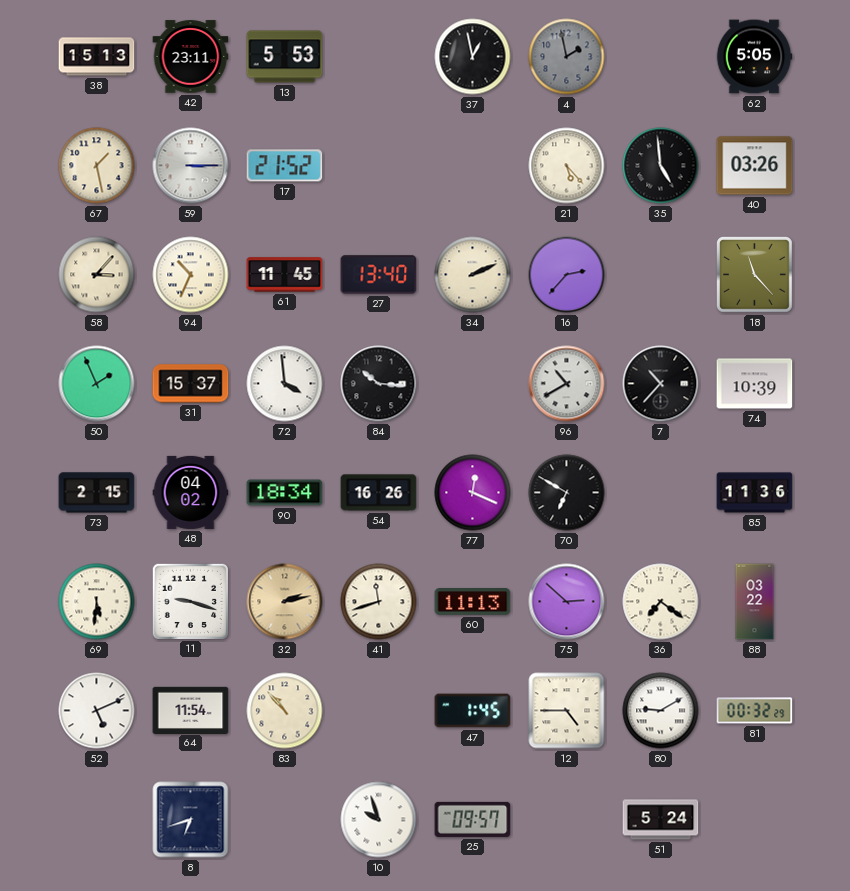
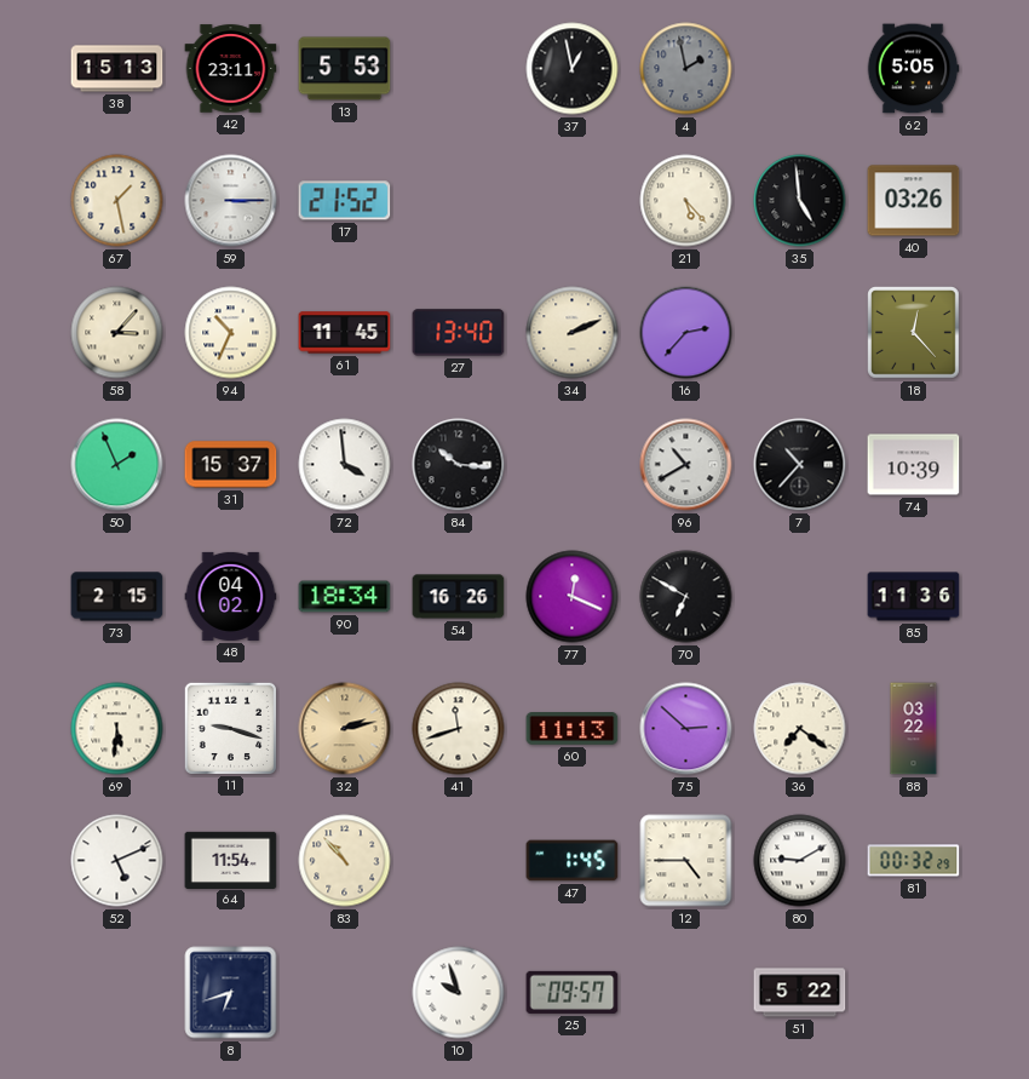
18: 11:23 -> 12:23
51: 5:24 -> 5:22
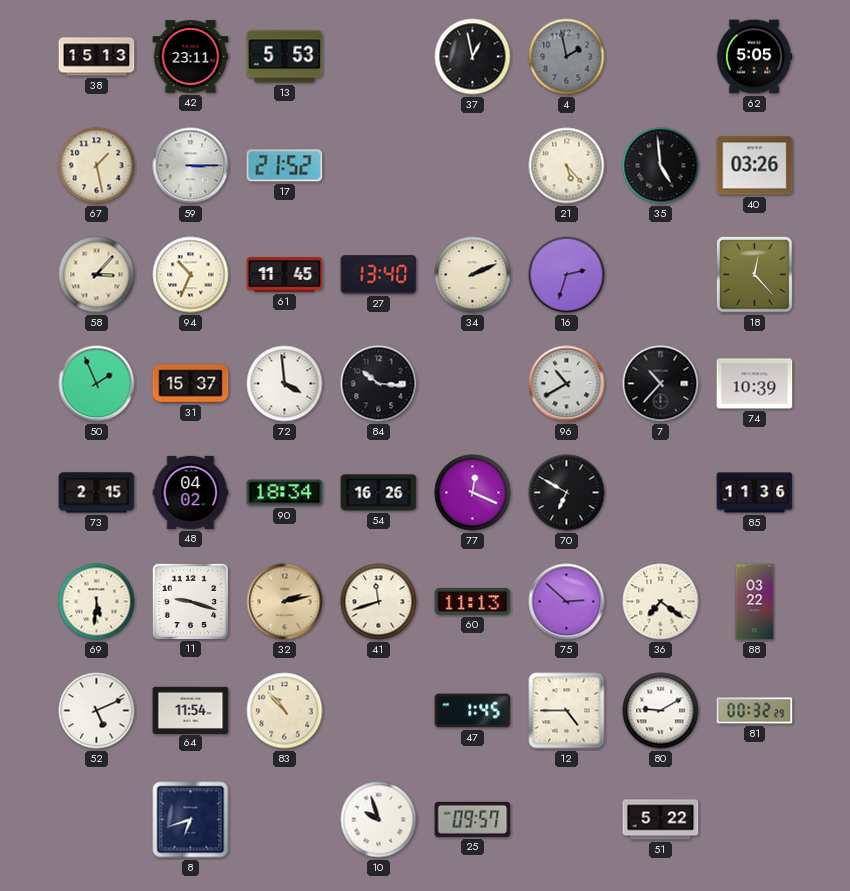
16: 2:37 -> 2:33
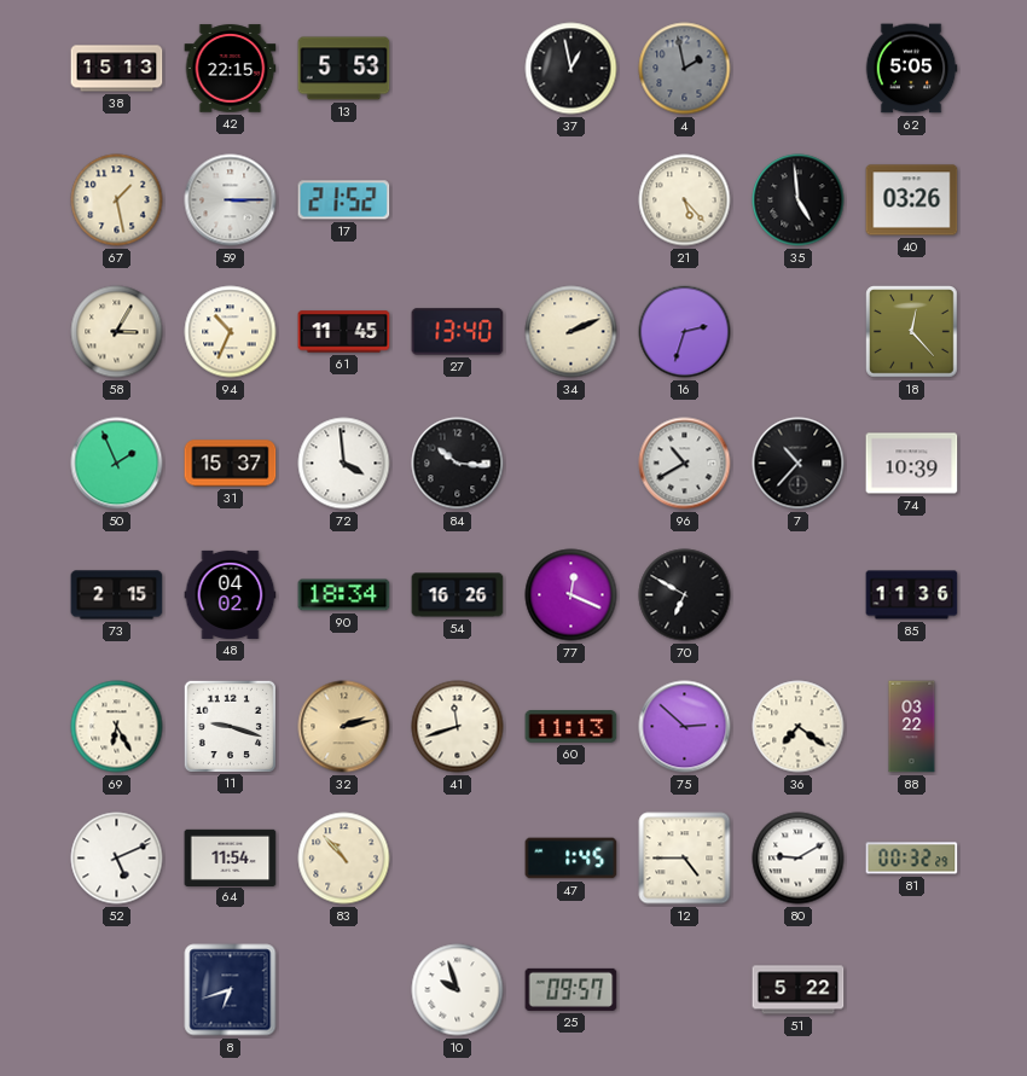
42: 23:11 -> 22:15
58: 3:07 -> 3:05
69: 5:31 -> 6:25
